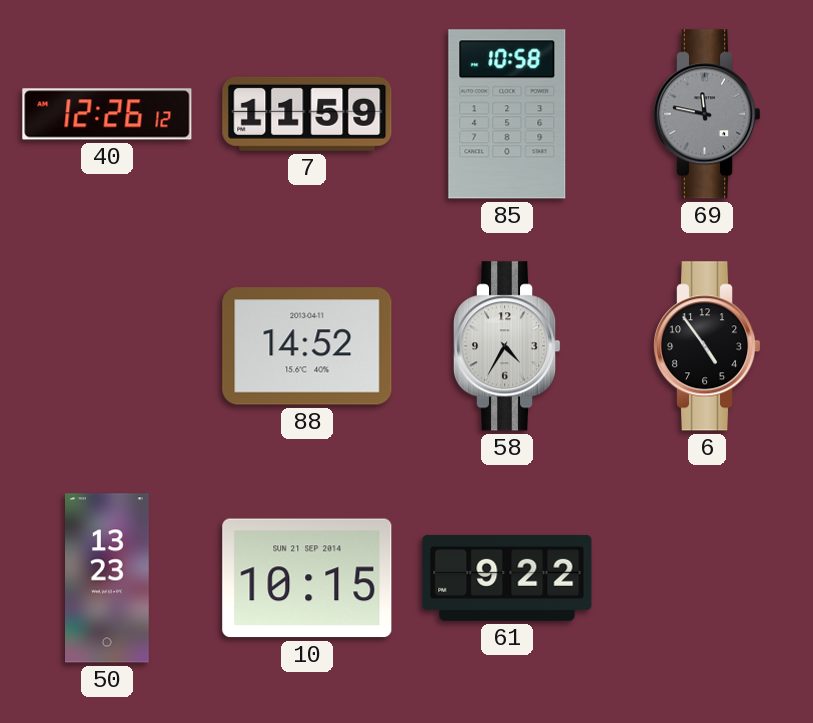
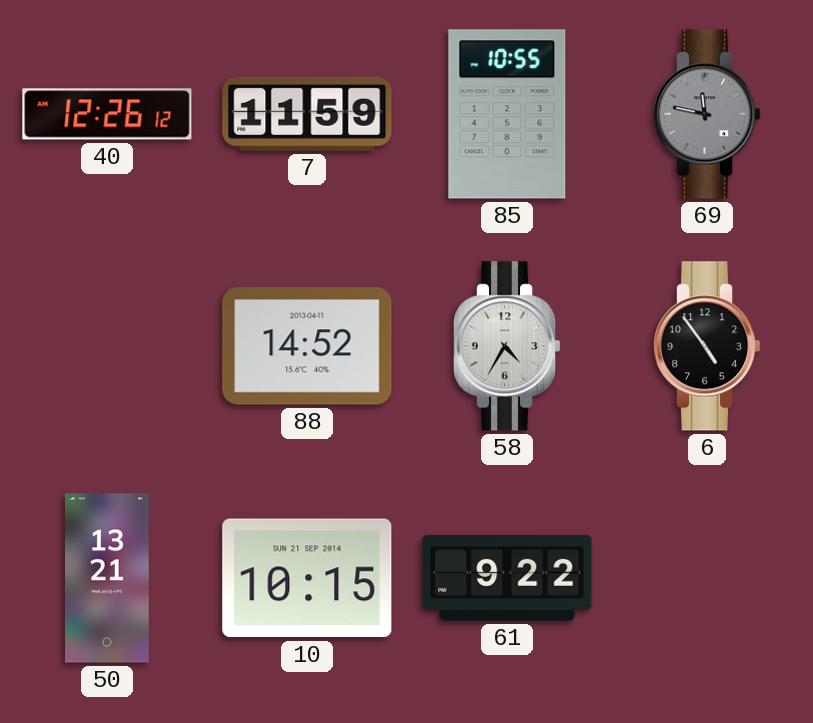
85: 10:58 -> 10:55
50: 13:23 -> 13:21
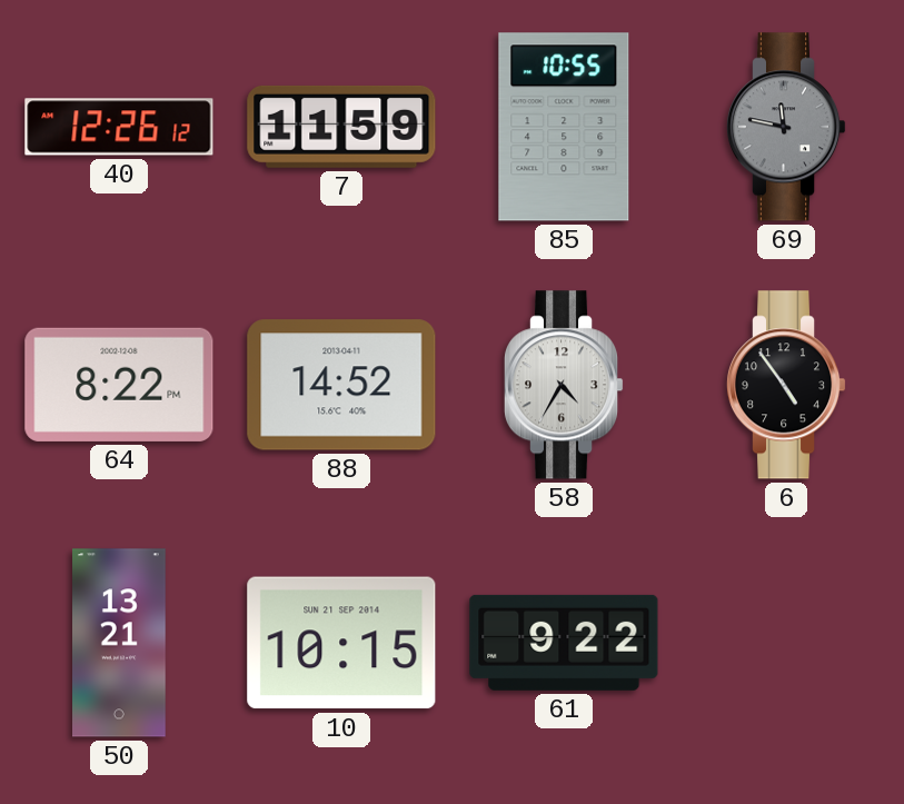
64: none -> 8:22
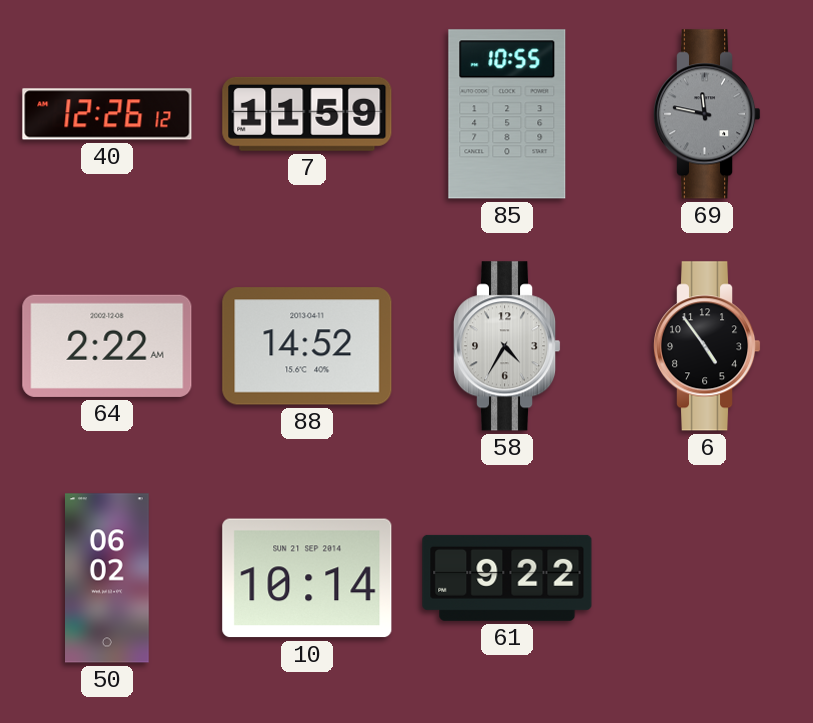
64: 8:22 -> 2:22
50: 13:21 -> 06:02
10: 10:15 -> 10:14
